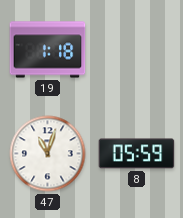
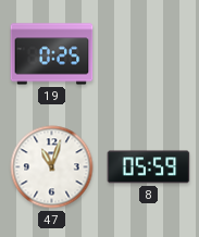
19: 1:18 -> 0:25
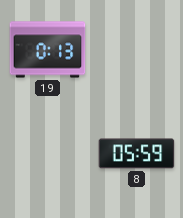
19: 0:25 -> 0:13
47: 11:03 -> none
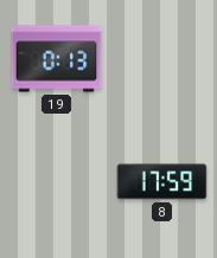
8: 05:59 -> 17:59
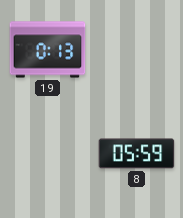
8: 17:59 -> 05:59
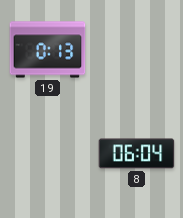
8: 05:59 -> 06:04
